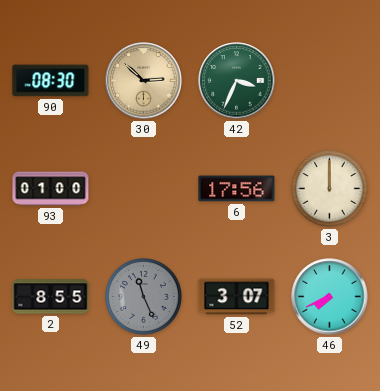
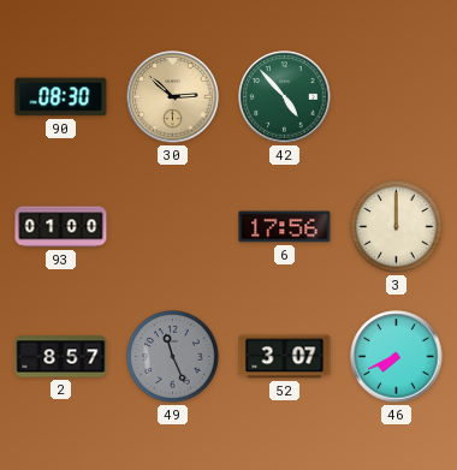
42: 3:34 -> 4:53
2: 8:55 -> 8:57
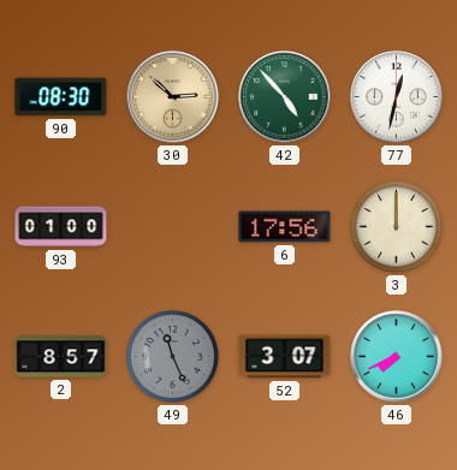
77: none -> 12:32
